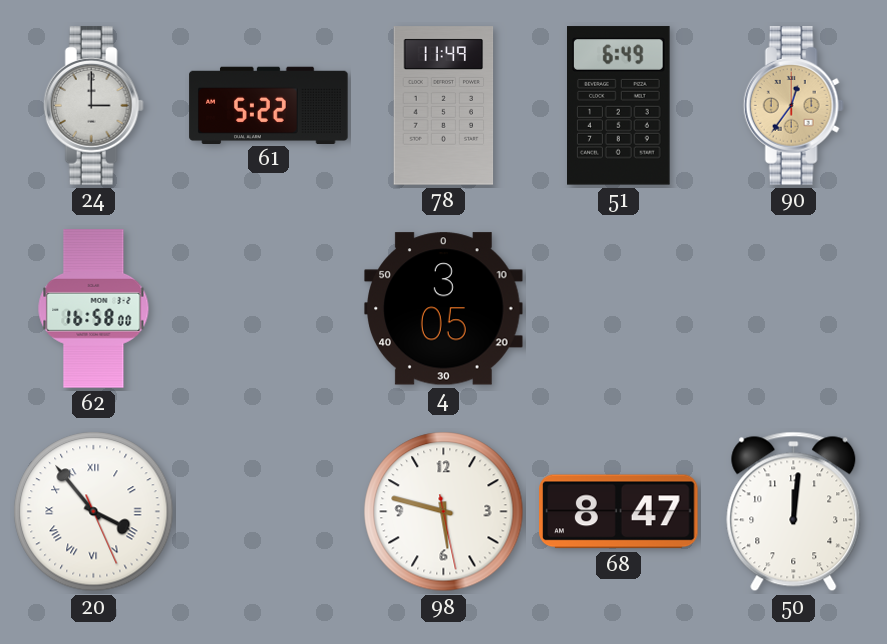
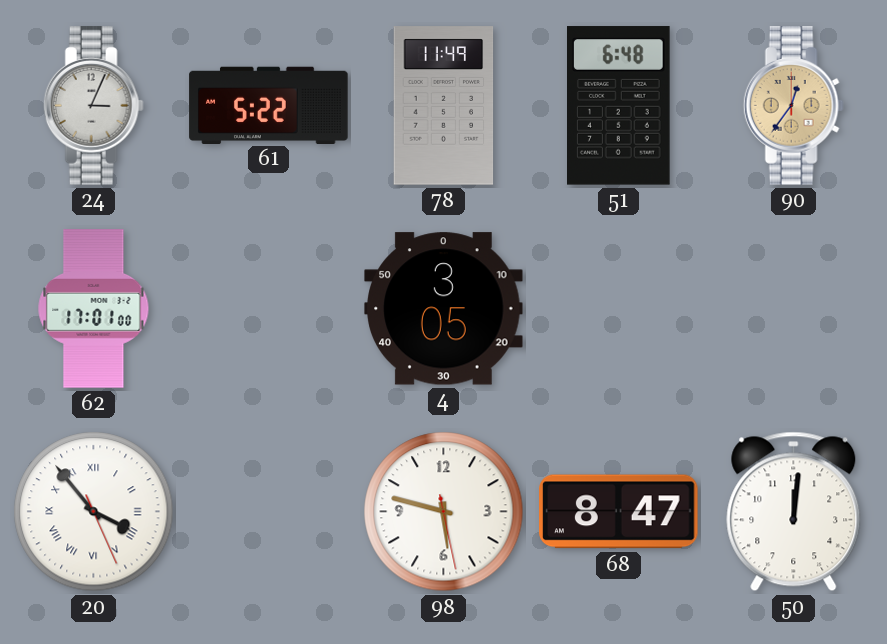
24: 3:00 -> 3:04
51: 6:49 -> 6:48
62: 16:58 -> 17:01
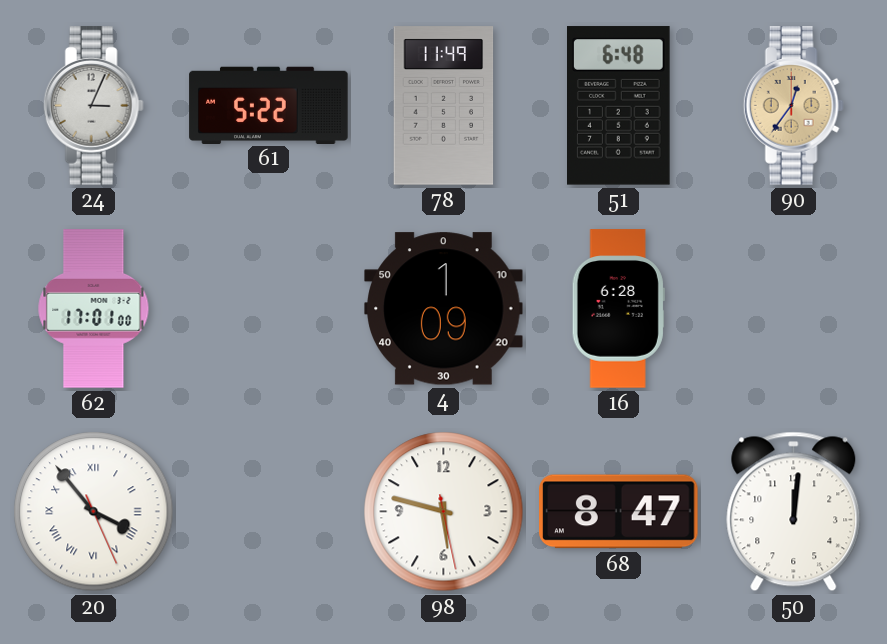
4: 3:05 -> 1:09
16: none -> 6:28
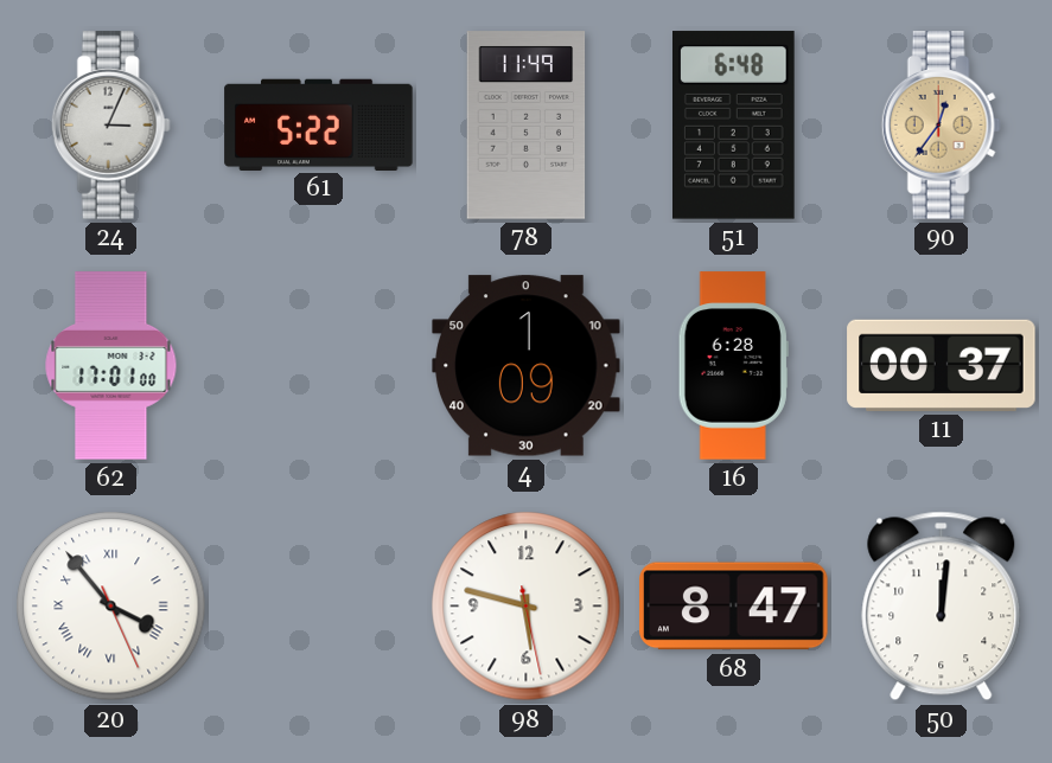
11: none -> 00:37
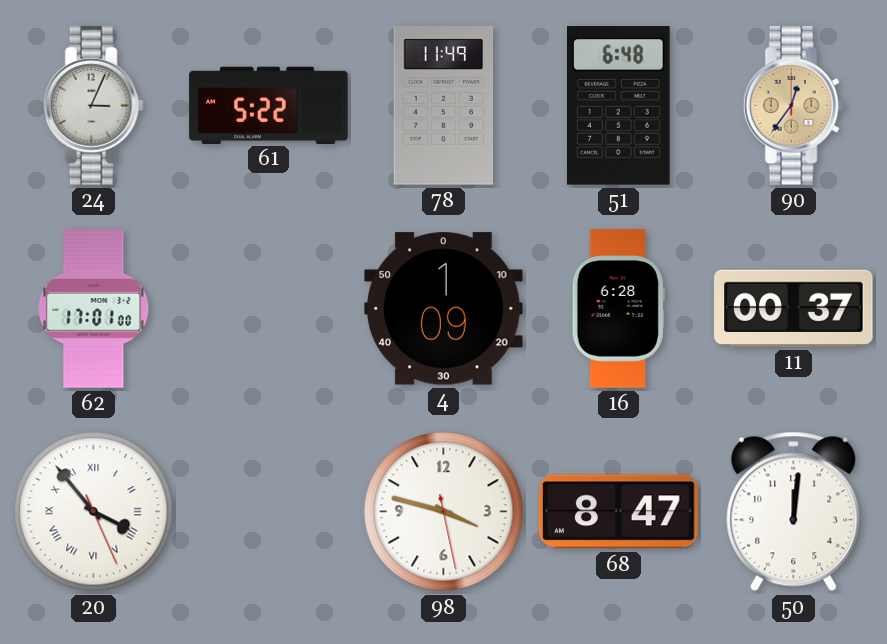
98: 5:47 -> 3:47
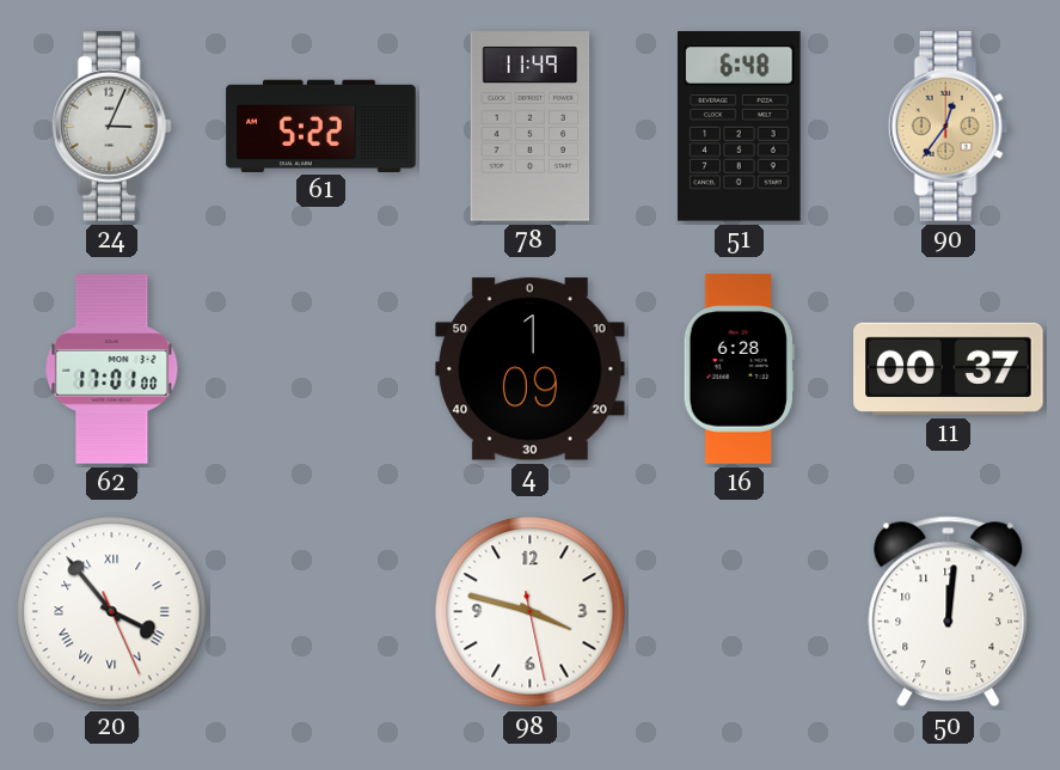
68: 8:47 -> none
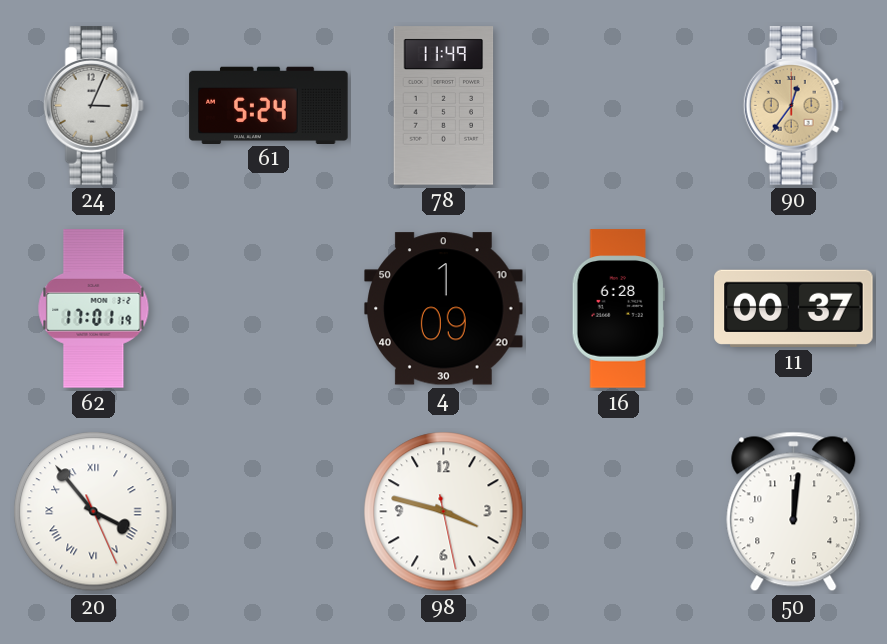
61: 5:22 -> 5:24
51: 6:48 -> none
62: 17:01:00 -> 17:01:19
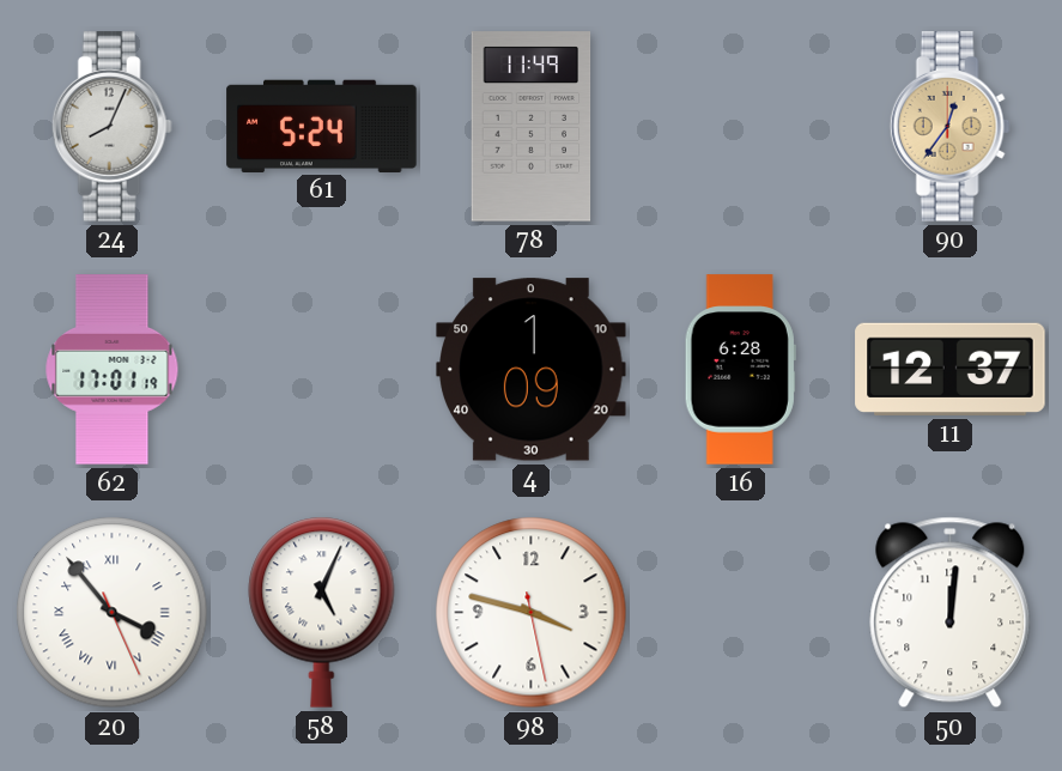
24: 3:04 -> 8:04
11: 00:37 -> 12:37
58: none -> 5:04
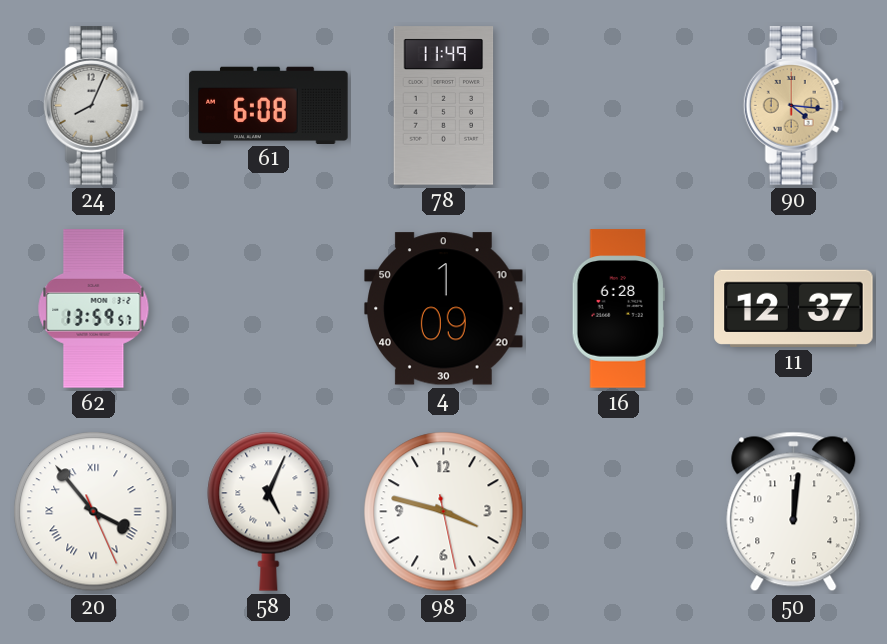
61: 5:24 -> 6:08
90: 12:36 -> 4:16
62: 17:01 -> 13:59
